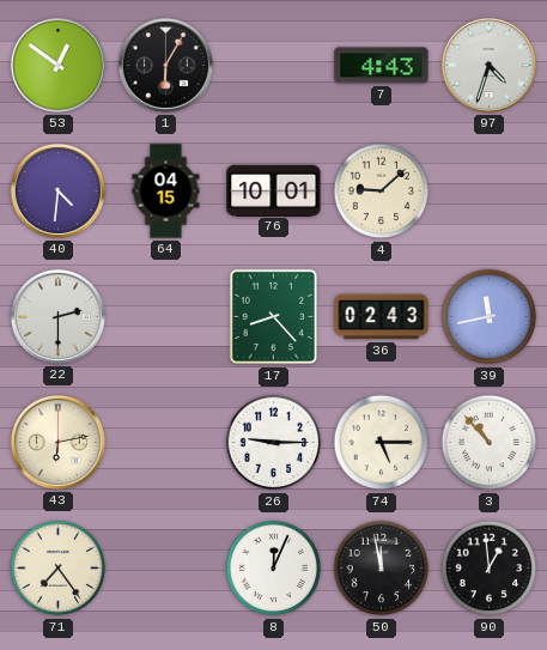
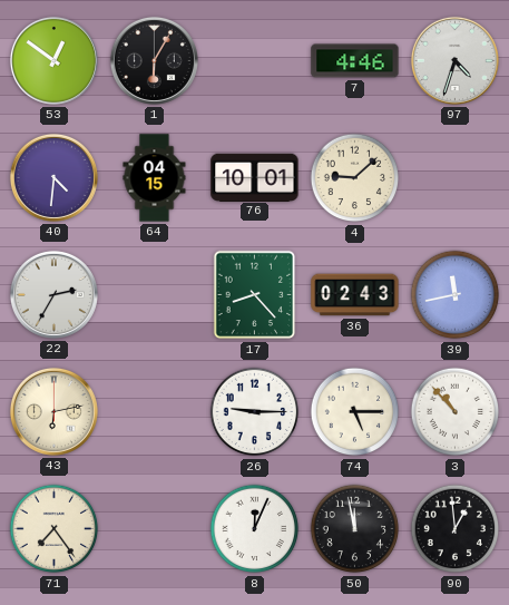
7: 4:43 -> 4:46
22: 2:30 -> 2:35
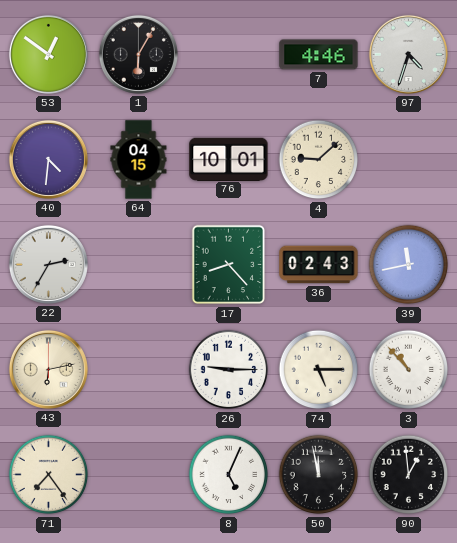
8: 12:04 -> 5:04
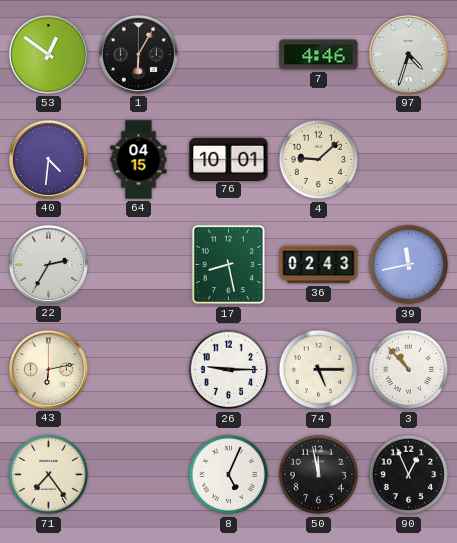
17: 8:23 -> 8:28
90: 12:59 -> 12:56
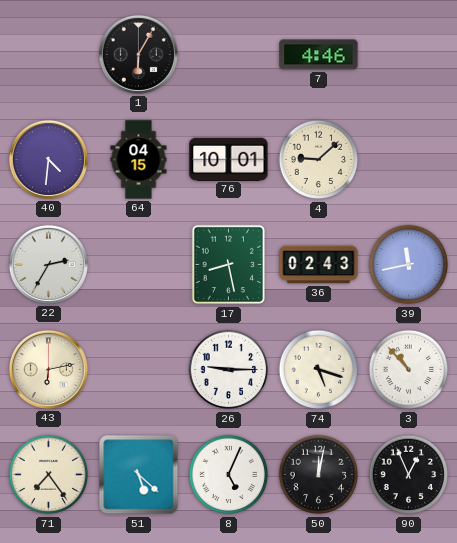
53: 12:51 -> none
97: 4:33 -> none
74: 5:15 -> 5:18
51: none -> 5:22
50: 11:58 -> 12:02
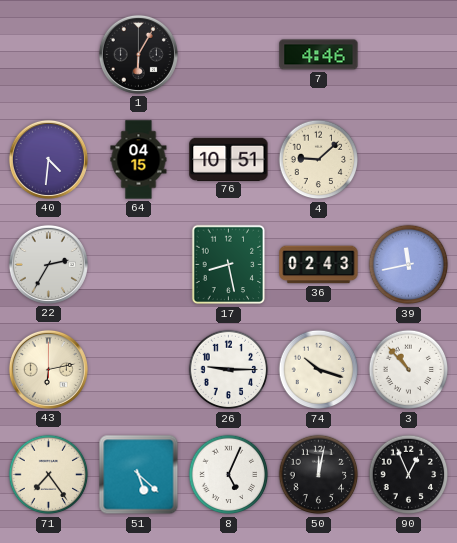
76: 10:01 -> 10:51
74: 5:18 -> 10:18
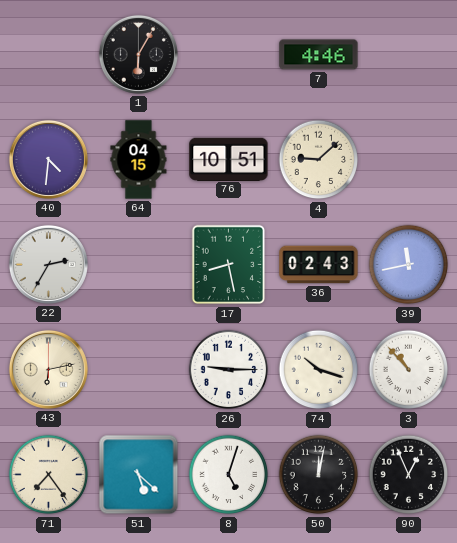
8: 5:04 -> 5:03
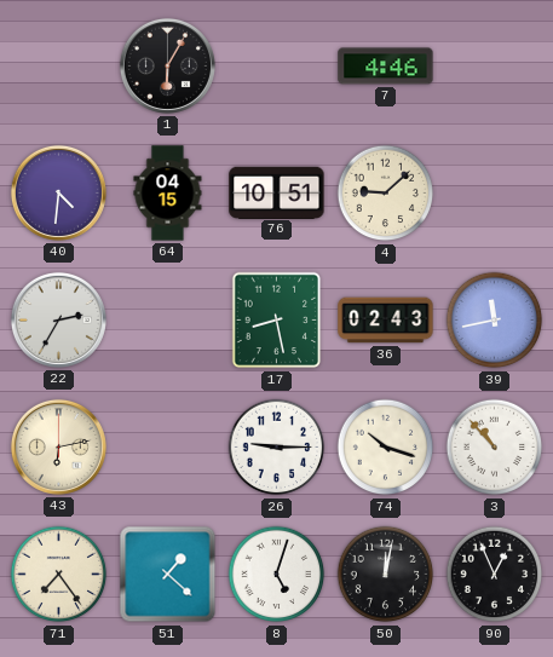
51: 5:22 -> 1:22
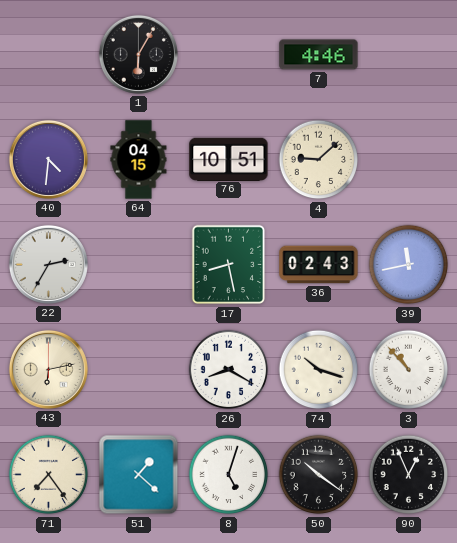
26: 9:15 -> 8:20
50: 12:02 -> 10:21
